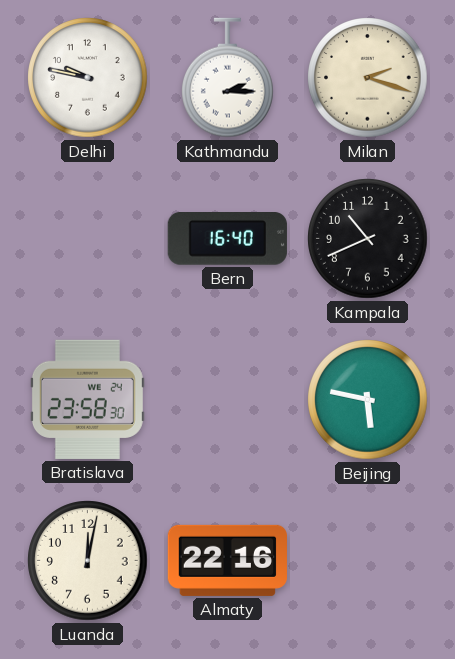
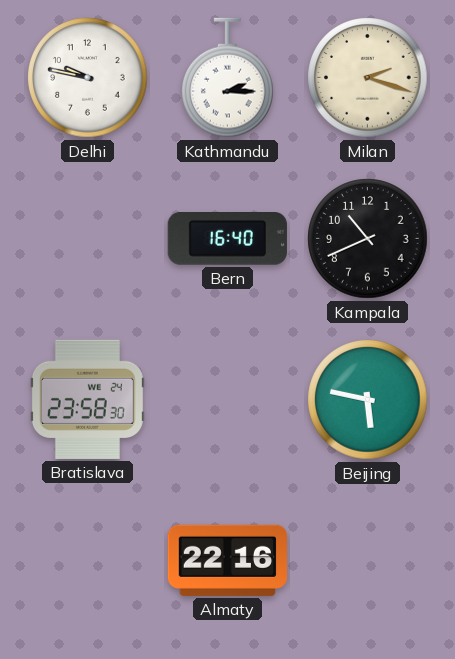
Luanda: 12:02 -> none
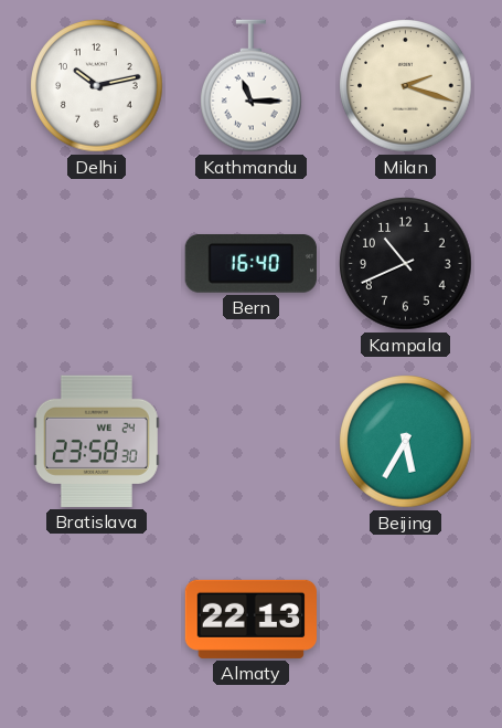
Delhi: 9:47 -> 10:13
Kathmandu: 2:15 -> 11:15
Beijing: 5:47 -> 5:35
Almaty: 22:16 -> 22:13
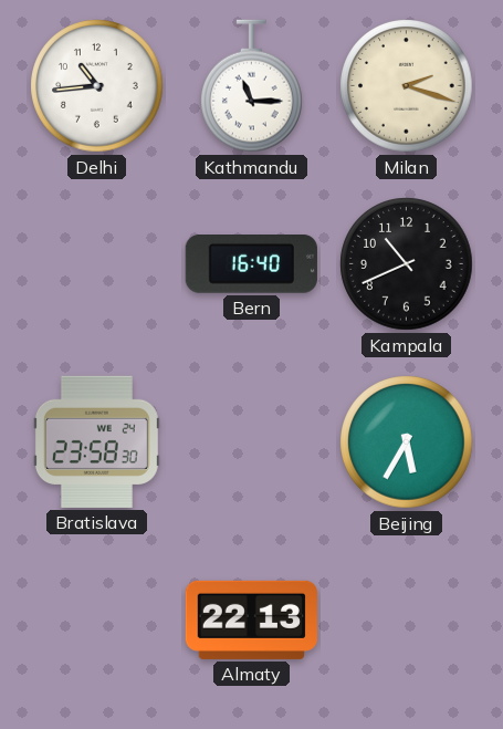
Delhi: 10:13 -> 10:44
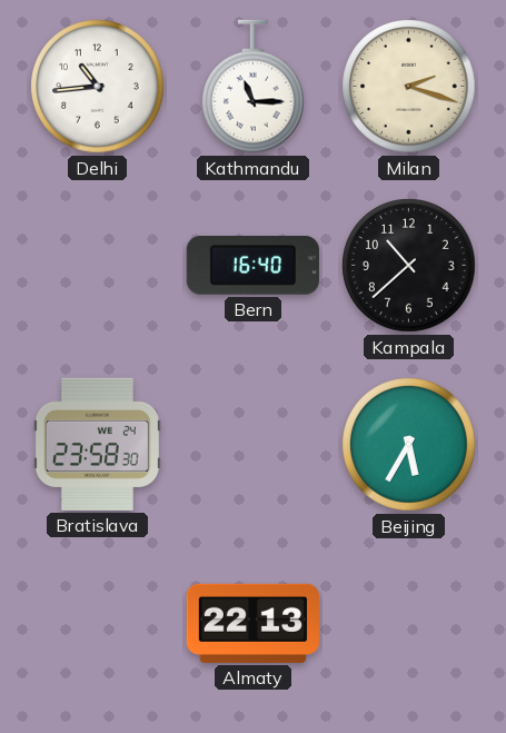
Kampala: 10:41 -> 10:38
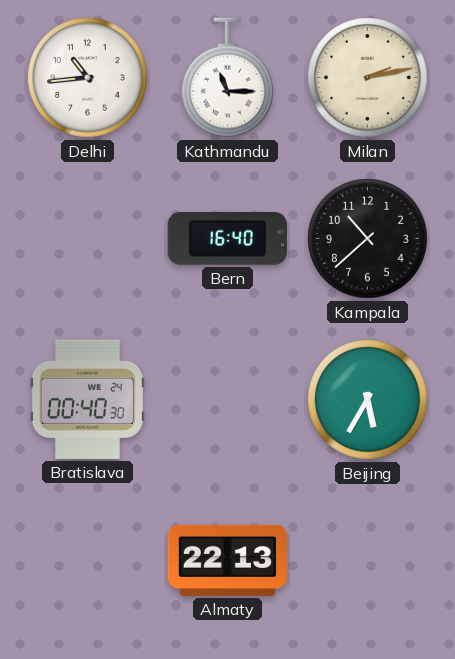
Milan: 2:18 -> 2:13
Bratislava: 23:58 -> 00:40
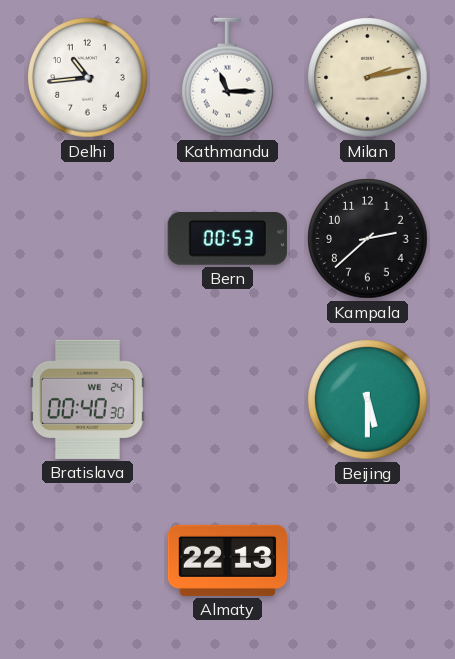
Bern: 16:40 -> 00:53
Kampala: 10:38 -> 2:38
Beijing: 5:35 -> 5:30
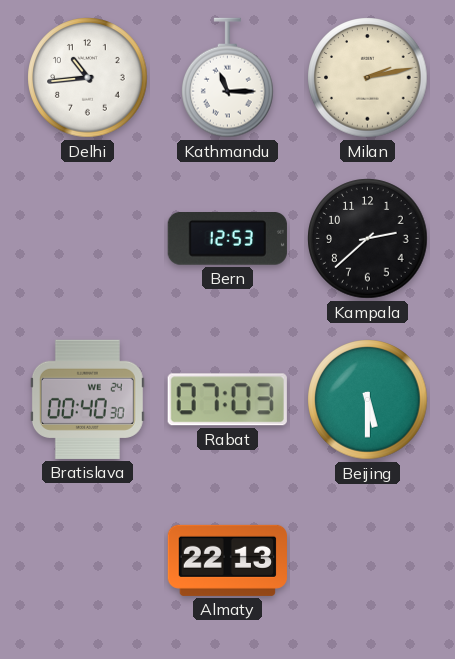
Bern: 00:53 -> 12:53
Rabat: none -> 07:03
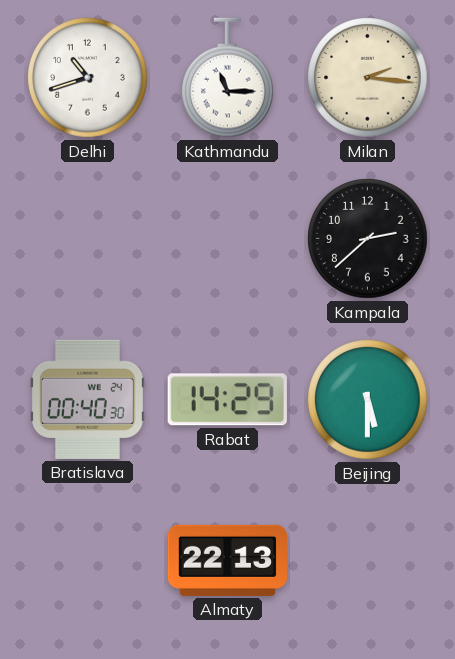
Delhi: 10:44 -> 10:42
Milan: 2:13 -> 2:16
Bern: 12:53 -> none
Rabat: 07:03 -> 14:29
